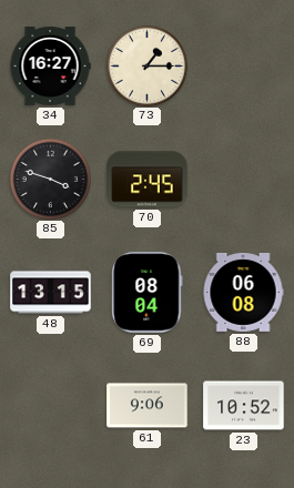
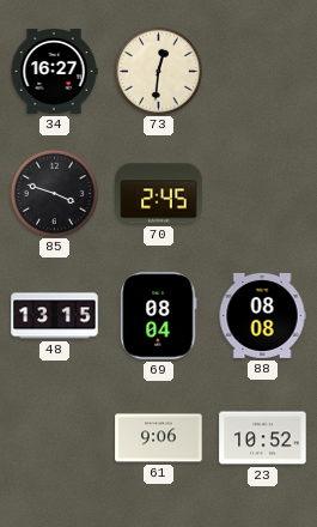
73: 1:15 -> 12:31
88: 06:08 -> 08:08
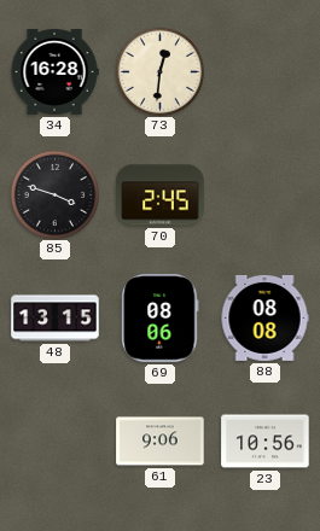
34: 16:27 -> 16:28
69: 08:04 -> 08:06
23: 10:52 -> 10:56
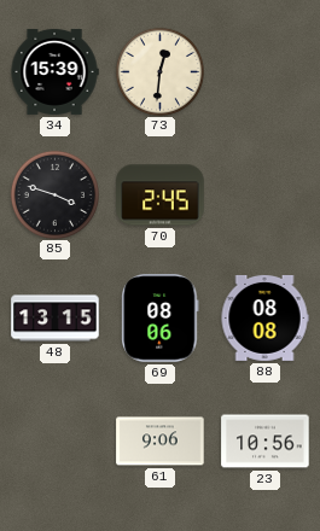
34: 16:28 -> 15:39
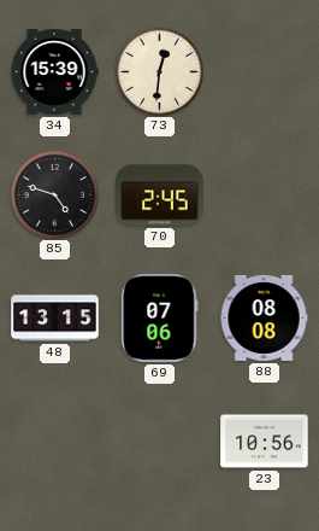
85: 3:48 -> 4:48
69: 08:06 -> 07:06
61: 9:06 -> none
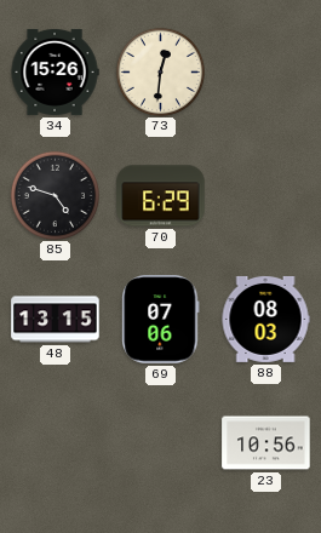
34: 15:39 -> 15:26
70: 2:45 -> 6:29
88: 08:08 -> 08:03
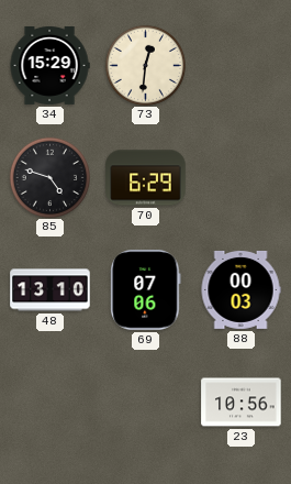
34: 15:26 -> 15:29
48: 13:15 -> 13:10
88: 08:03 -> 00:03
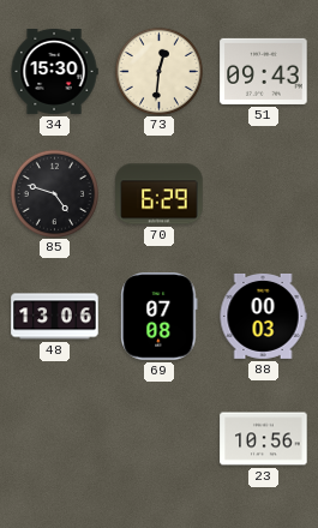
34: 15:29 -> 15:30
51: none -> 09:43
48: 13:10 -> 13:06
69: 07:06 -> 07:08
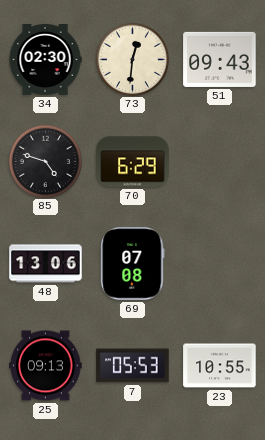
34: 15:30 -> 02:30
88: 00:03 -> none
25: none -> 09:13
7: none -> 05:53
23: 10:56 -> 10:55
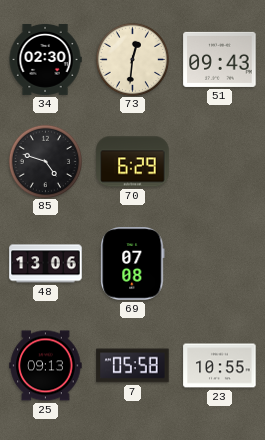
7: 05:53 -> 05:58
